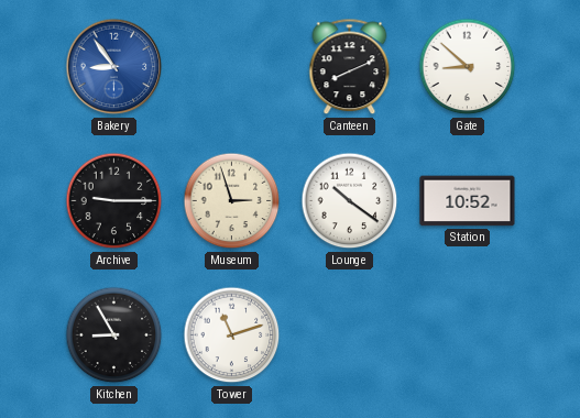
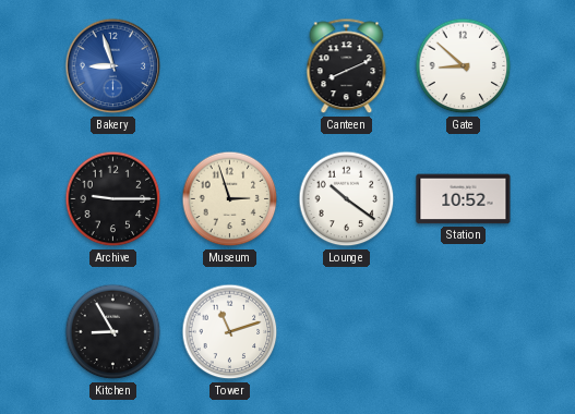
Bakery: 8:54 -> 8:57
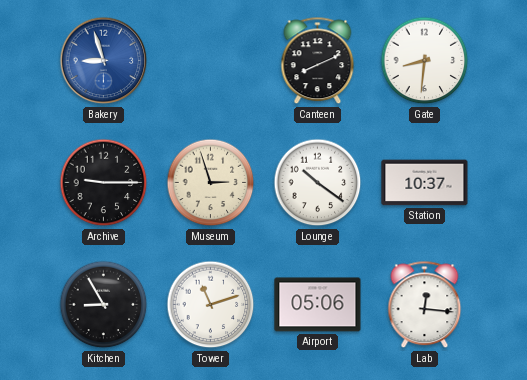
Gate: 8:52 -> 8:31
Station: 10:52 -> 10:37
Airport: none -> 05:06
Lab: none -> 12:16
